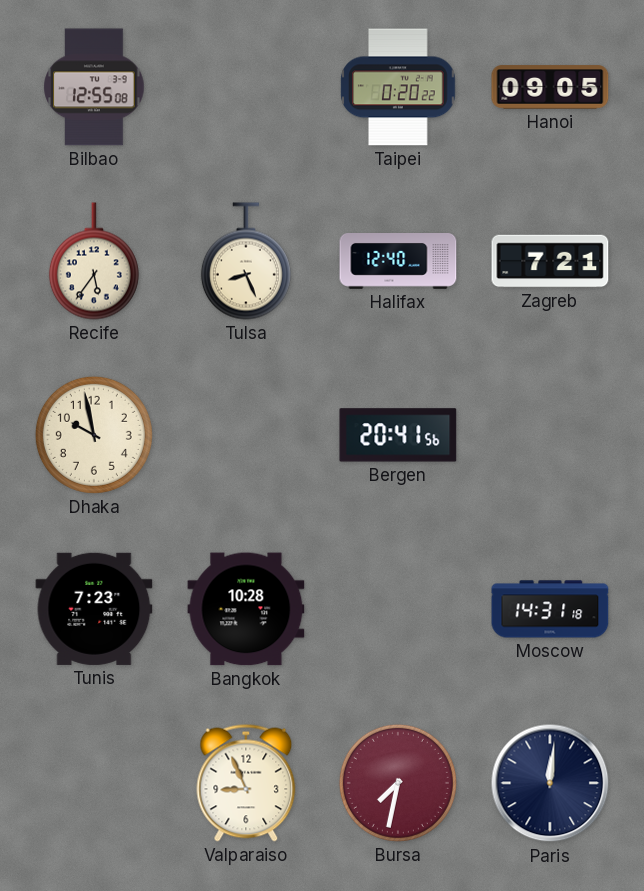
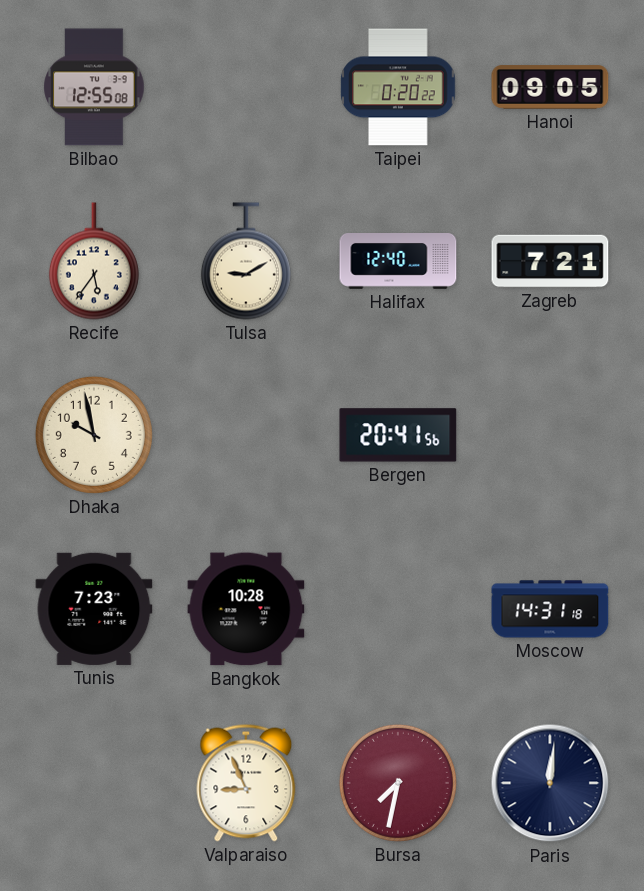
Tulsa: 8:26 -> 9:10
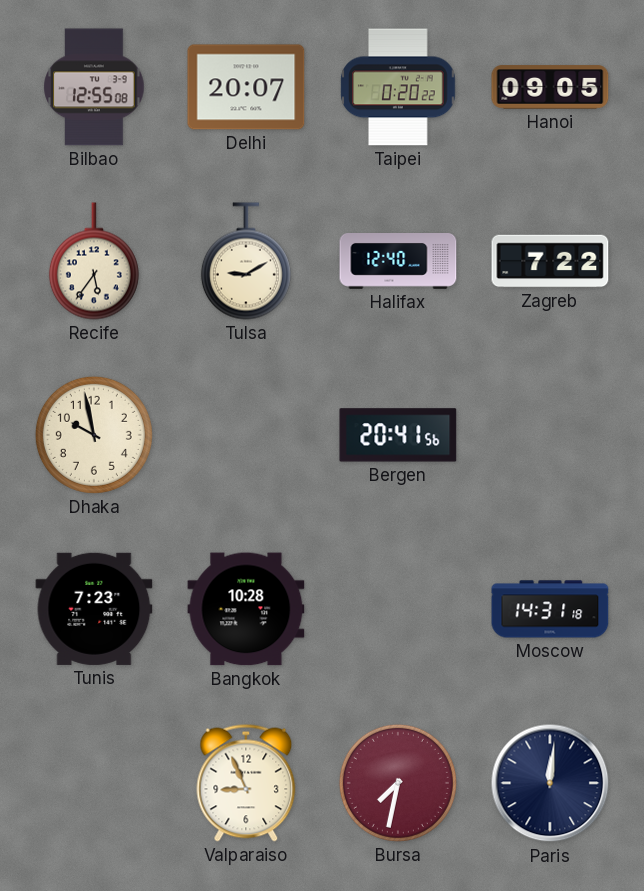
Delhi: none -> 20:07
Zagreb: 7:21 -> 7:22
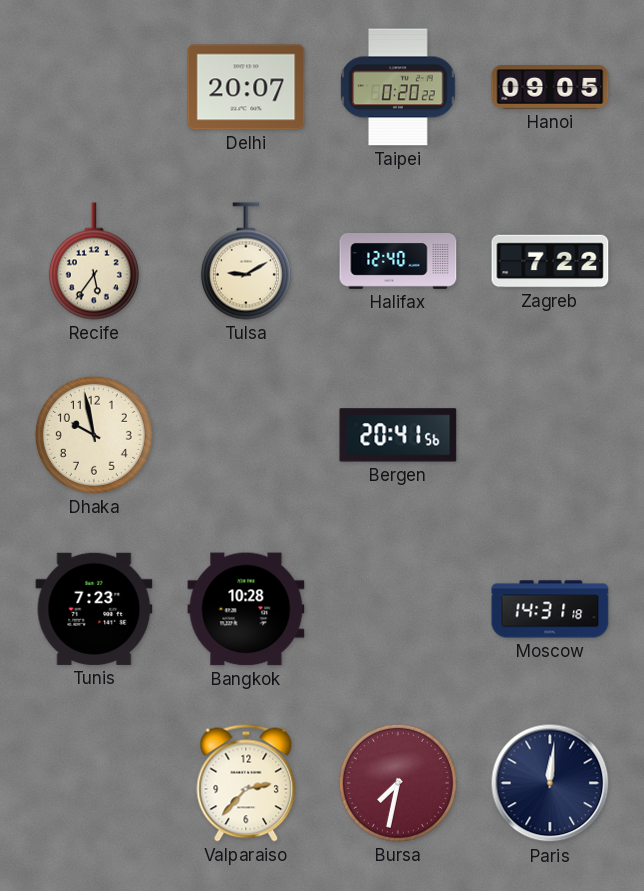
Bilbao: 12:55 -> none
Valparaiso: 8:56 -> 2:37
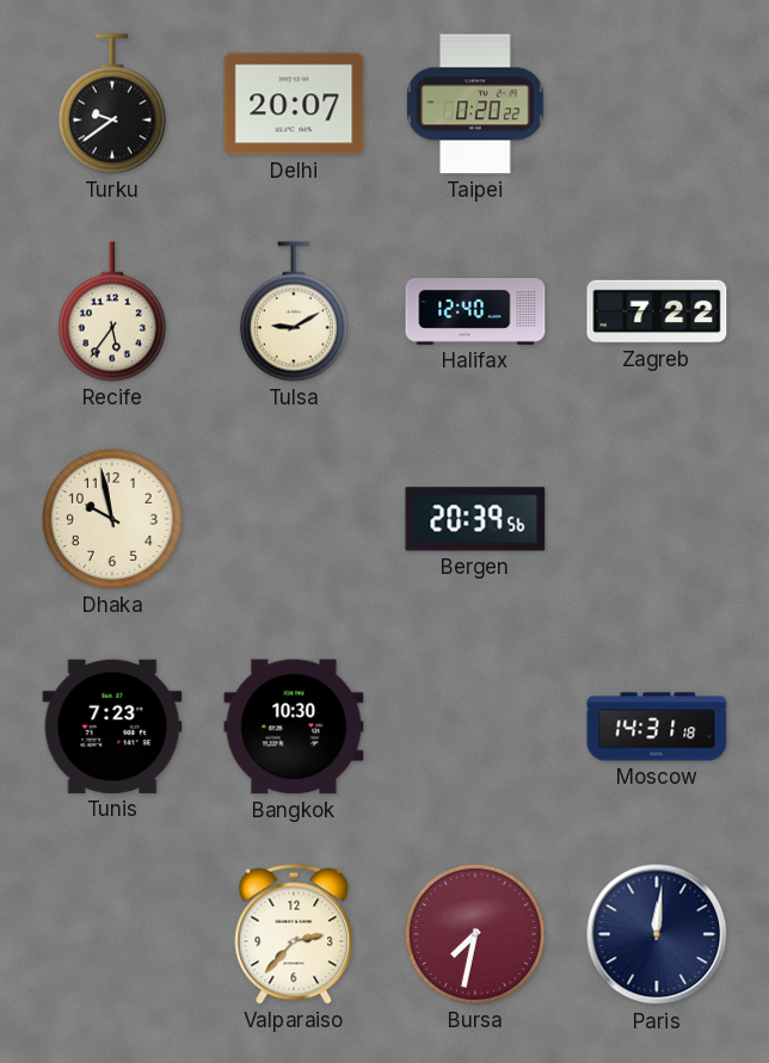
Turku: none -> 9:39
Hanoi: 09:05 -> none
Bergen: 20:41 -> 20:39
Bangkok: 10:28 -> 10:30
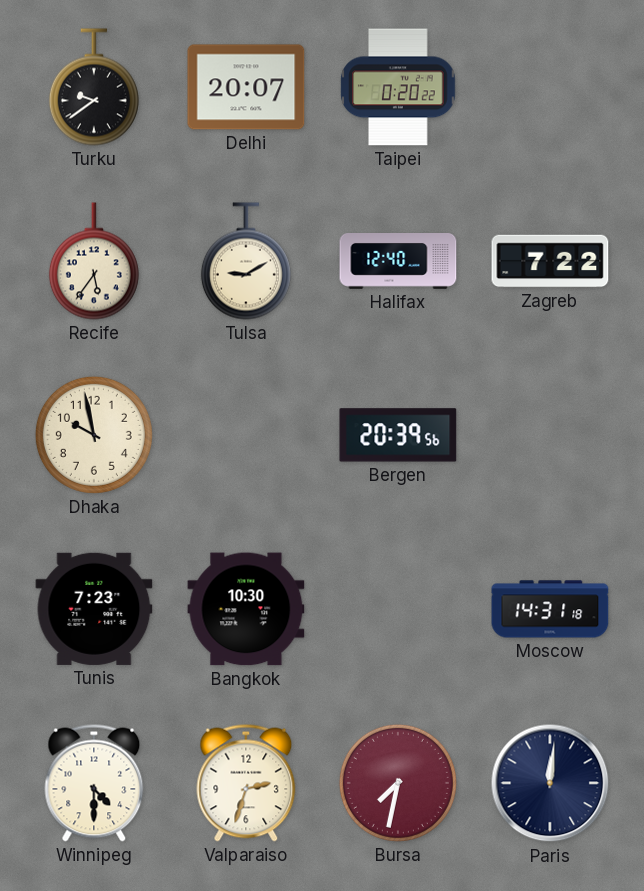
Winnipeg: none -> 4:30
Valparaiso: 2:37 -> 2:33
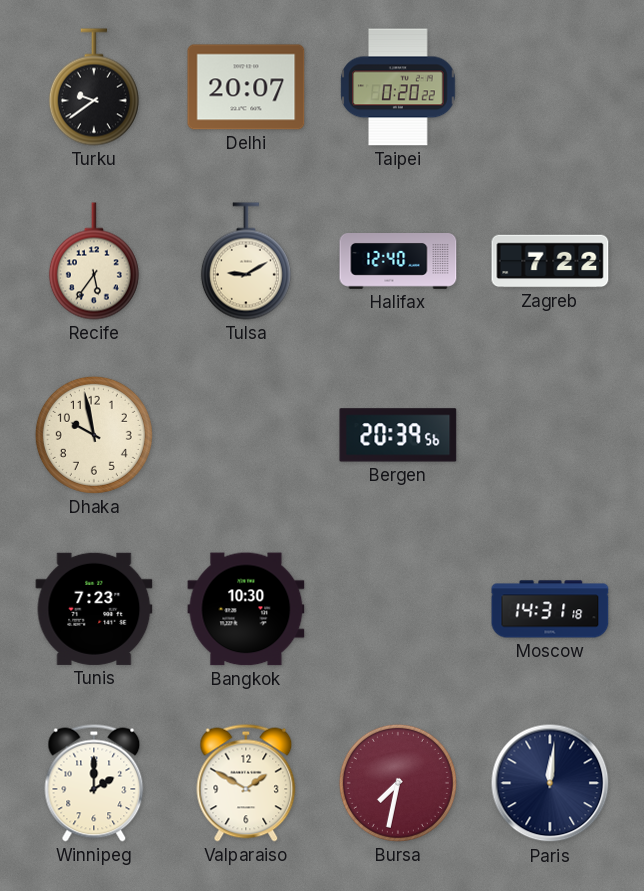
Winnipeg: 4:30 -> 2:00
Valparaiso: 2:33 -> 1:50
